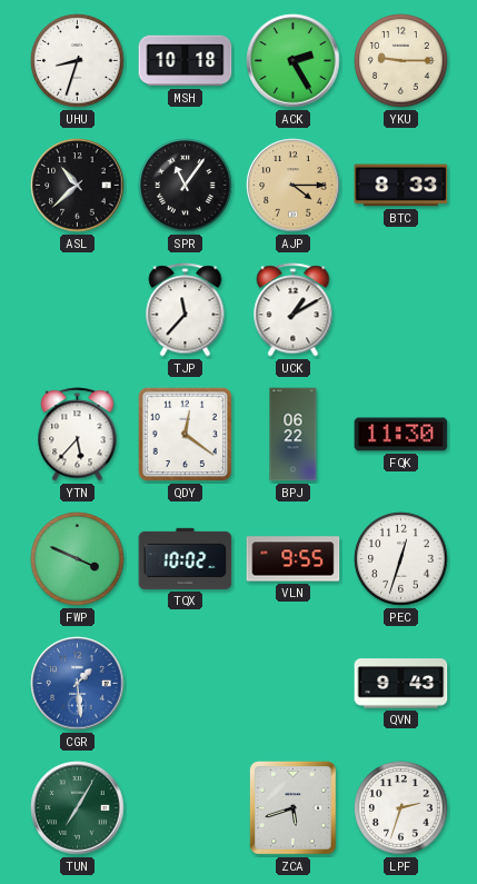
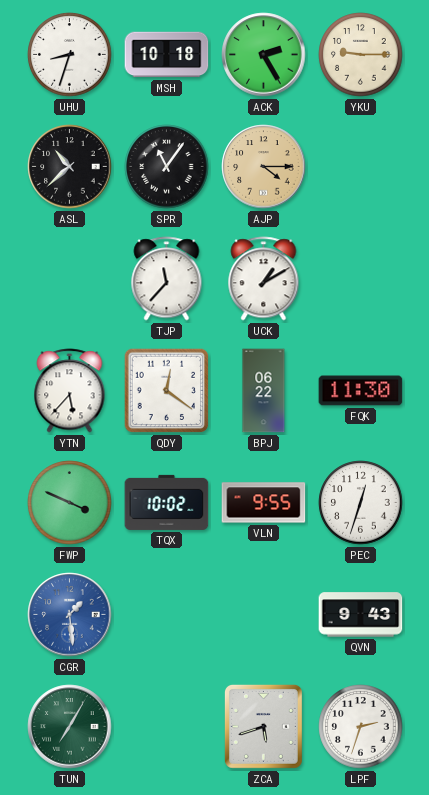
BTC: 8:33 -> none
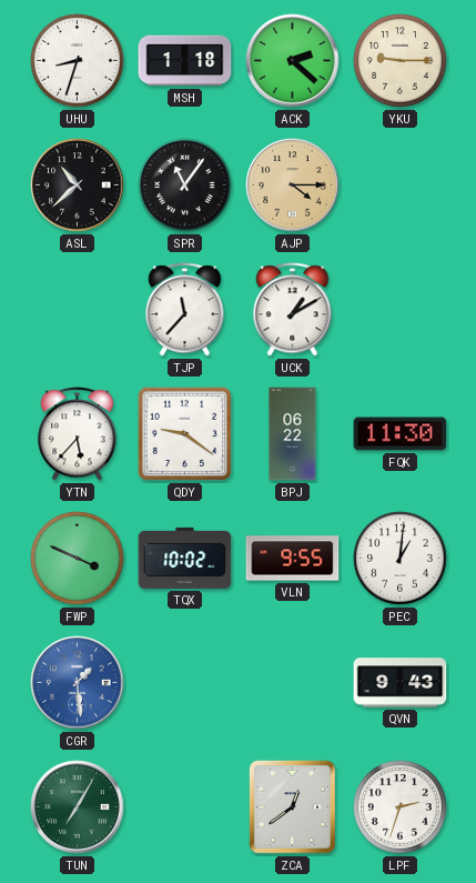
MSH: 10:18 -> 1:18
ACK: 2:25 -> 2:22
QDY: 12:21 -> 9:21
PEC: 12:33 -> 1:01
ZCA: 5:42 -> 12:39
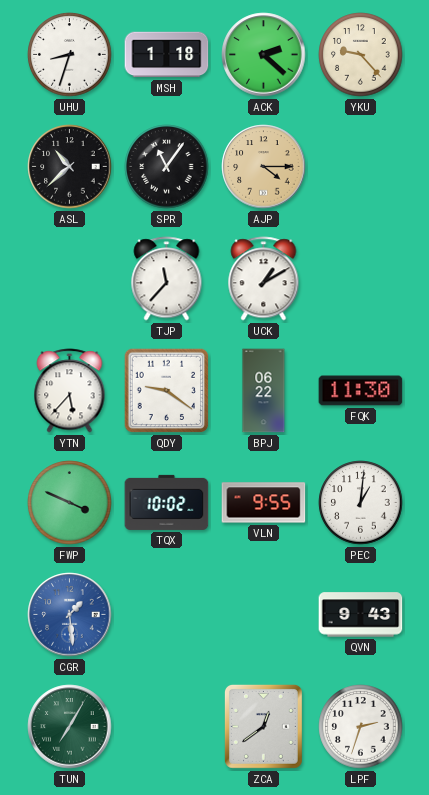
YKU: 9:15 -> 9:23
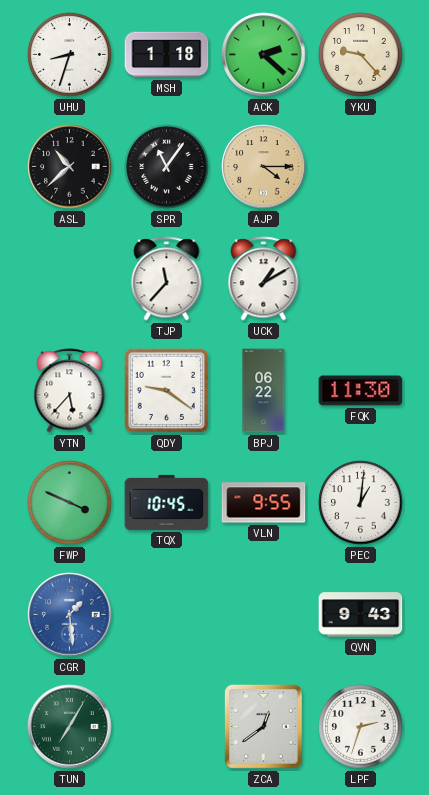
TQX: 10:02 -> 10:45
